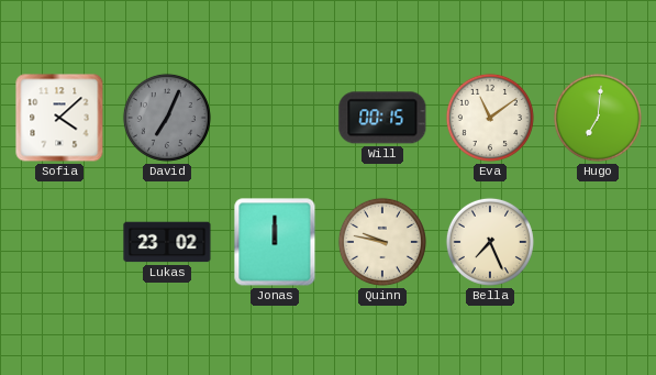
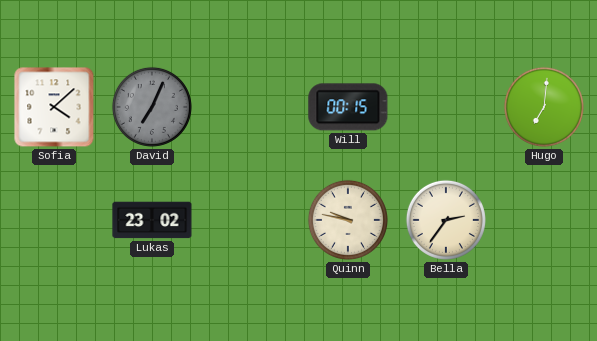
Eva: 11:09 -> none
Jonas: 12:00 -> none
Bella: 7:26 -> 2:36
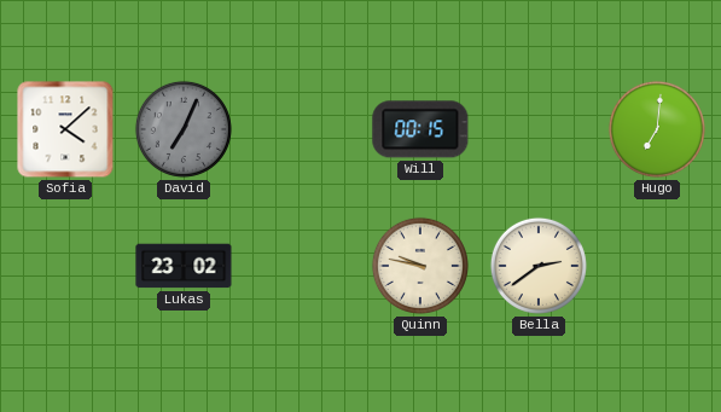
Bella: 2:36 -> 2:39
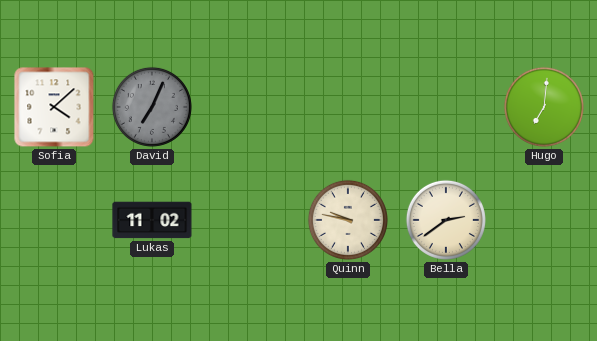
Will: 00:15 -> none
Lukas: 23:02 -> 11:02
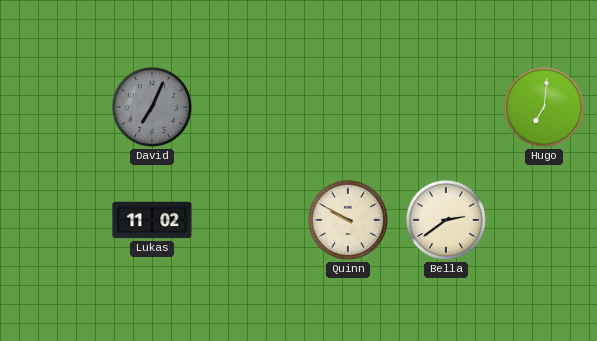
Sofia: 4:08 -> none
Quinn: 9:47 -> 9:50
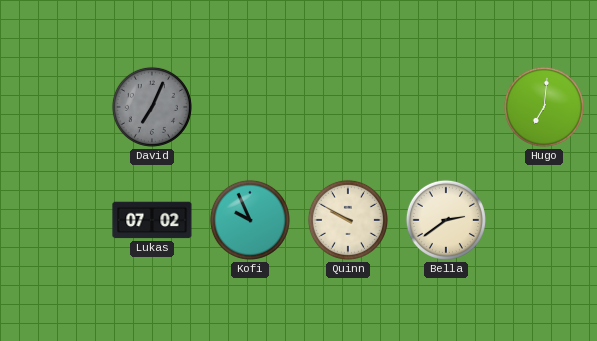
Lukas: 11:02 -> 07:02
Kofi: none -> 9:56
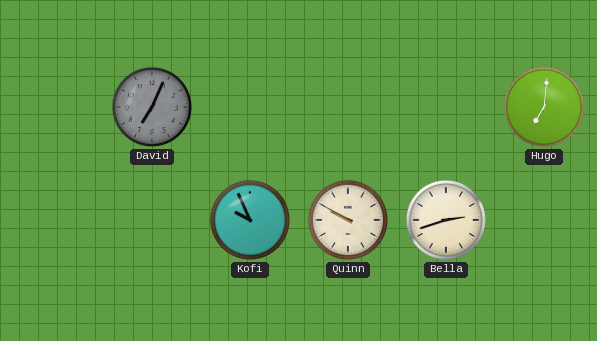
Lukas: 07:02 -> none
Bella: 2:39 -> 2:42
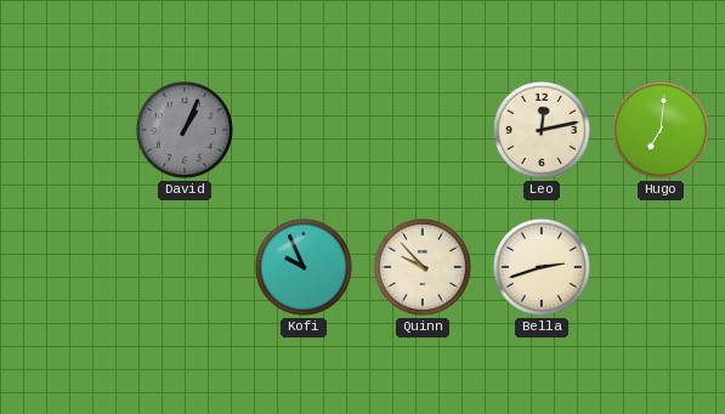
David: 7:04 -> 1:04
Leo: none -> 12:13
Quinn: 9:50 -> 9:53
